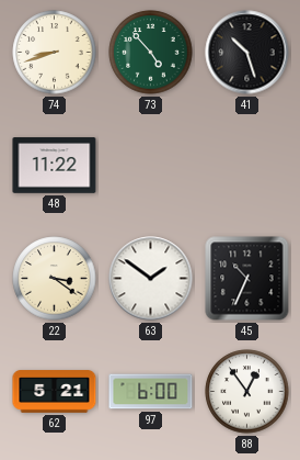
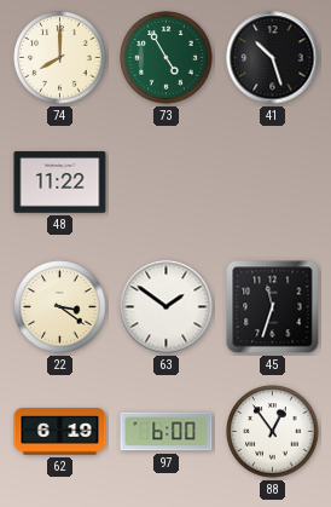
74: 8:42 -> 8:00
73: 4:53 -> 4:55
45: 10:34 -> 11:33
62: 5:21 -> 6:19
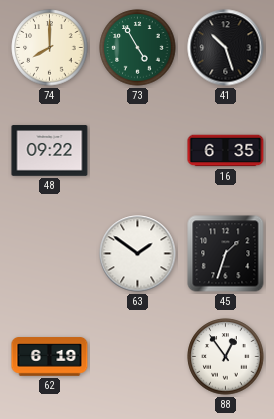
48: 11:22 -> 09:22
16: none -> 6:35
22: 3:21 -> none
45: 11:33 -> 1:33
97: 6:00 -> none
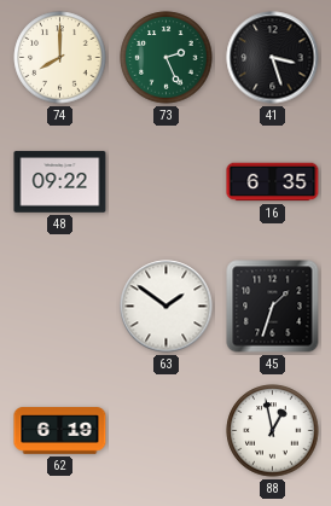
73: 4:55 -> 2:26
41: 10:27 -> 3:27
88: 12:54 -> 12:58
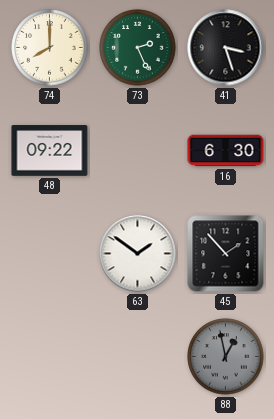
16: 6:35 -> 6:30
45: 1:33 -> 1:53
62: 6:19 -> none
88 dial: white -> grey
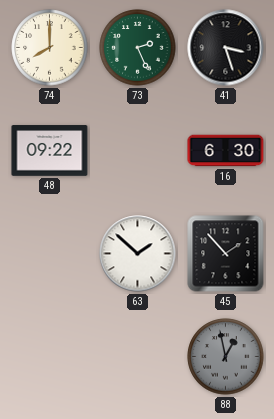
63: 1:51 -> 1:52
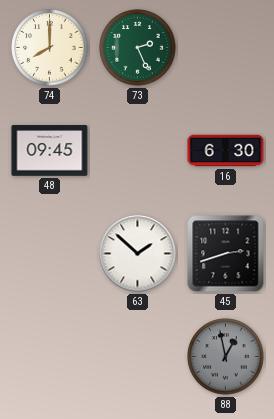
41: 3:27 -> none
48: 09:22 -> 09:45
45: 1:53 -> 2:42
